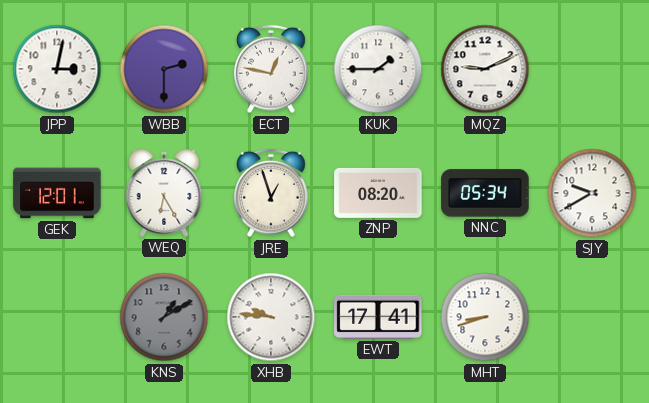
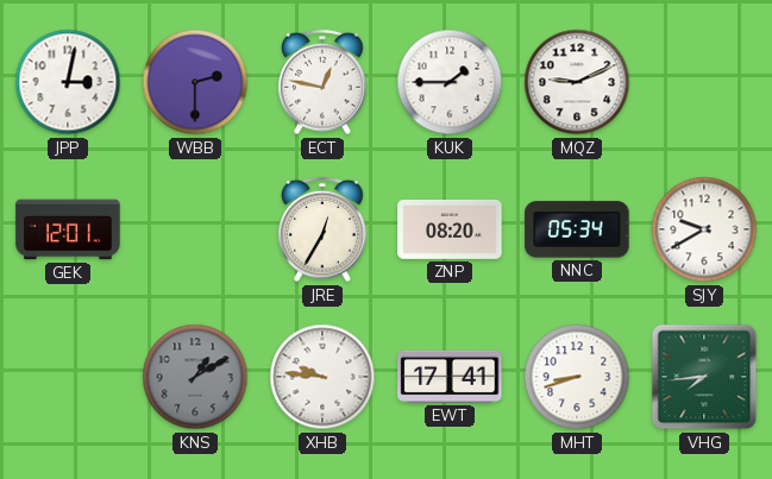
WEQ: 6:25 -> none
JRE: 12:57 -> 12:35
VHG: none -> 7:44
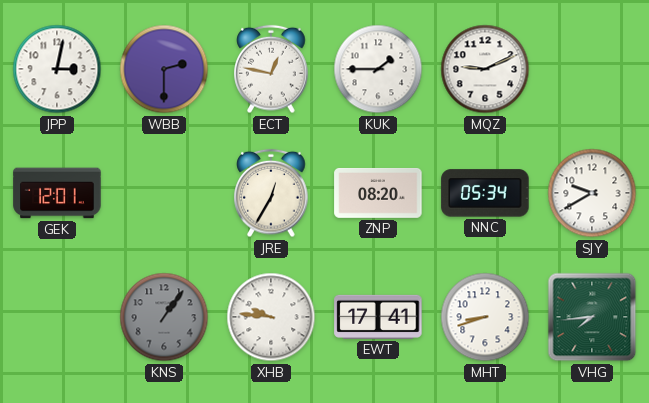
KNS: 1:10 -> 1:06
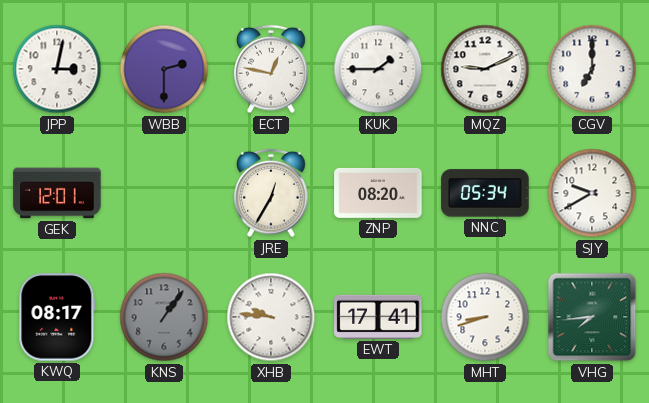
CGV: none -> 7:00
KWQ: none -> 08:17
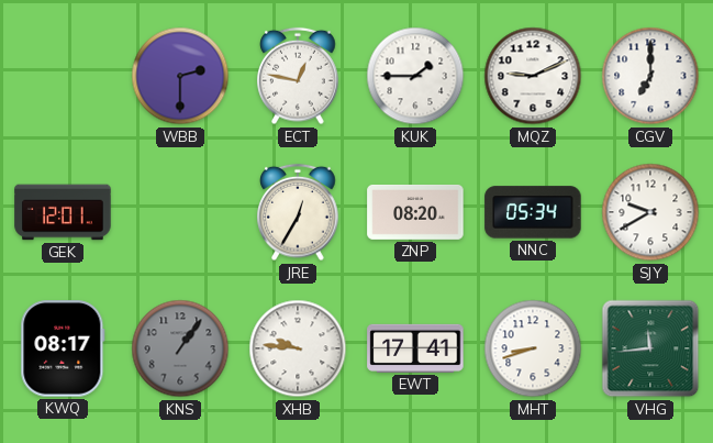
JPP: 3:02 -> none
VHG: 7:44 -> 11:44
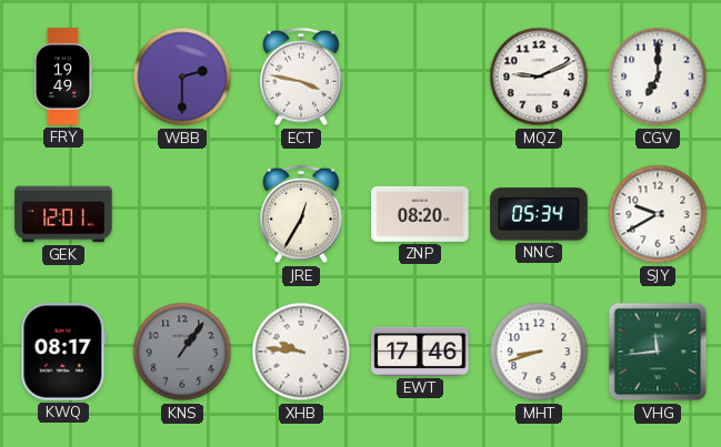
FRY: none -> 19:49
ECT: 12:47 -> 3:47
KUK: 1:45 -> none
EWT: 17:41 -> 17:46
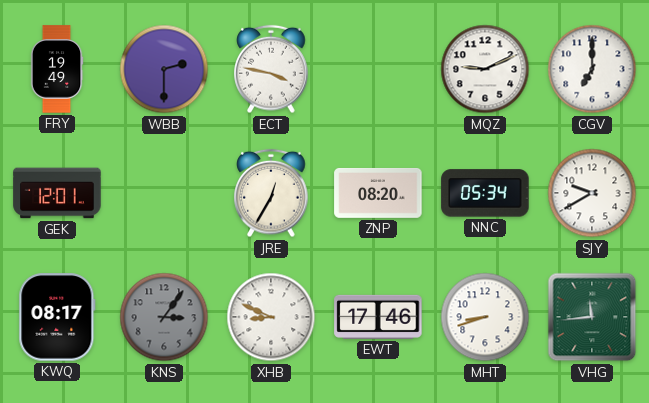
KNS: 1:06 -> 3:06
XHB: 9:46 -> 8:49
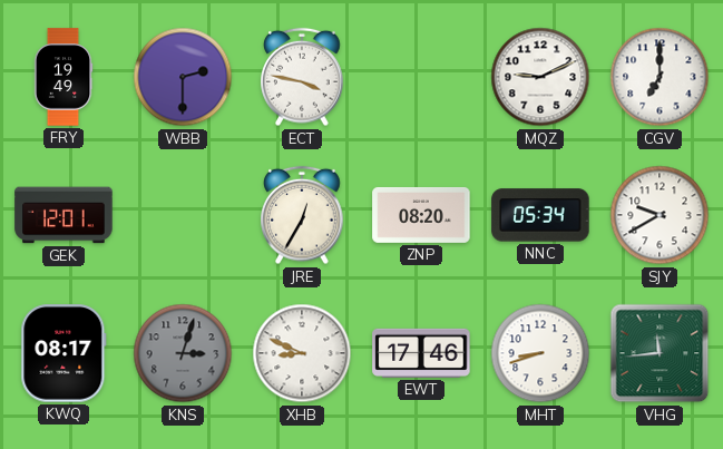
KNS: 3:06 -> 3:03
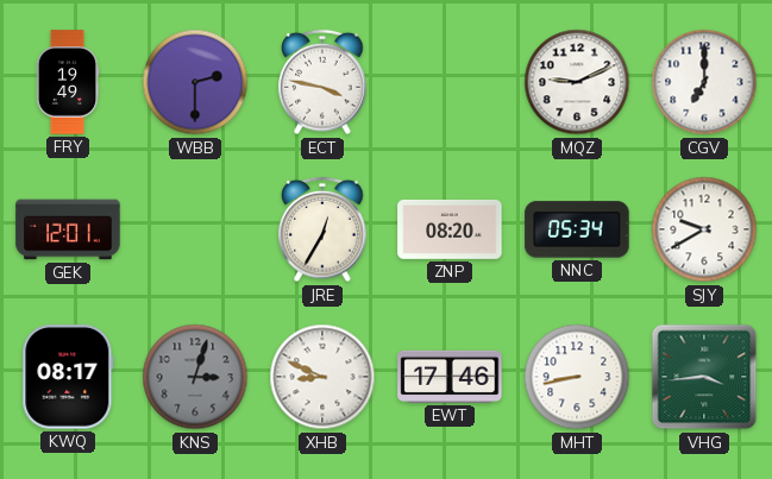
MHT: 8:42 -> 8:43
VHG: 11:44 -> 3:44
